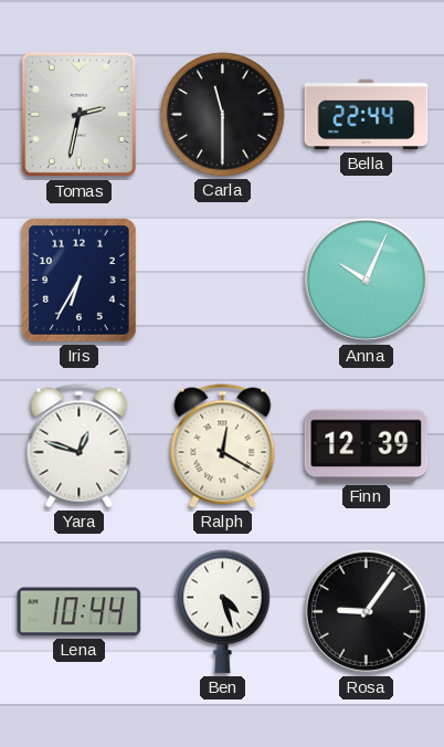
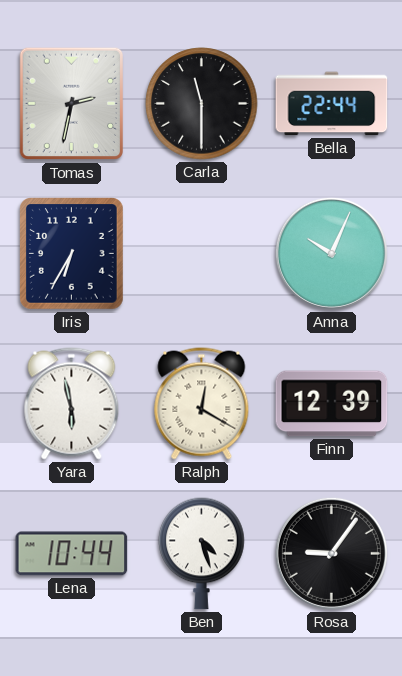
Yara: 12:48 -> 5:58
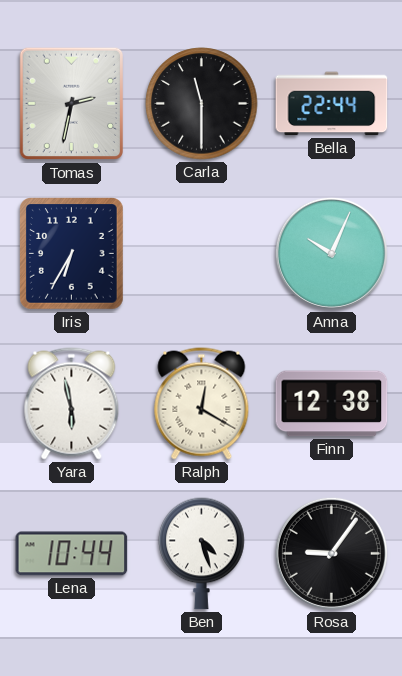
Finn: 12:39 -> 12:38
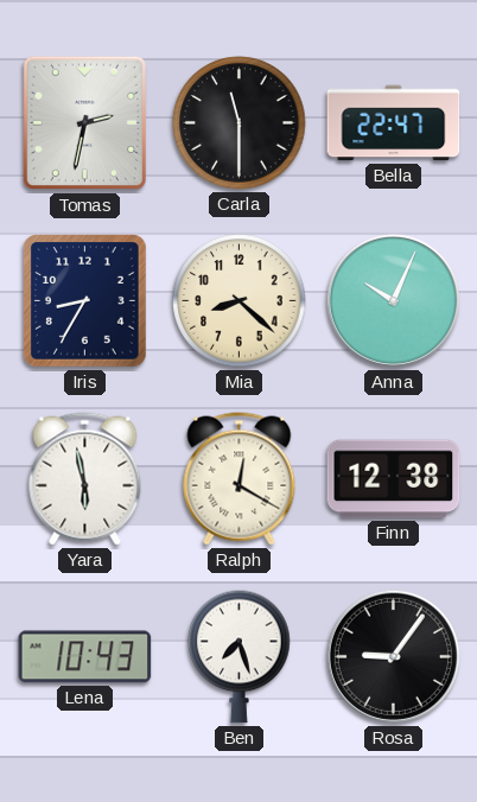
Bella: 22:44 -> 22:47
Iris: 6:35 -> 8:35
Mia: none -> 8:22
Lena: 10:44 -> 10:43
Ben: 4:27 -> 7:27
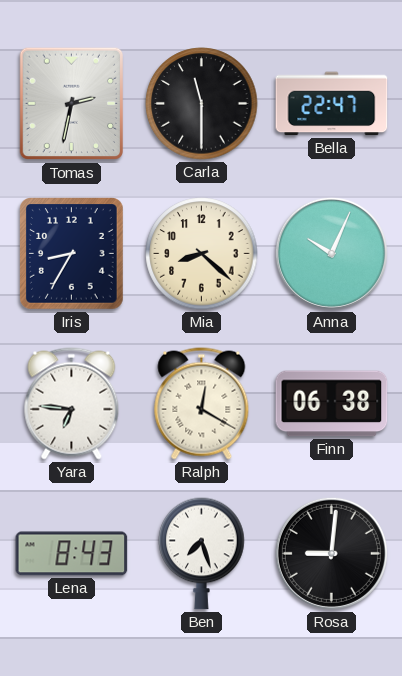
Yara: 5:58 -> 6:46
Finn: 12:38 -> 06:38
Lena: 10:43 -> 8:43
Rosa: 9:06 -> 9:01
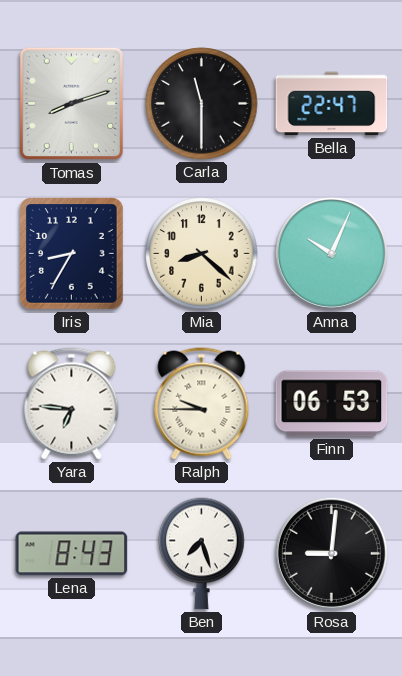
Tomas: 2:32 -> 8:12
Ralph: 12:20 -> 9:45
Finn: 06:38 -> 06:53
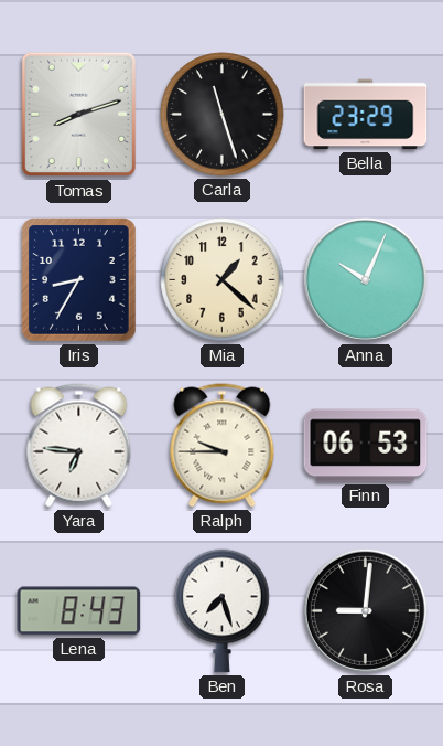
Carla: 11:30 -> 11:27
Bella: 22:47 -> 23:29
Mia: 8:22 -> 1:22
